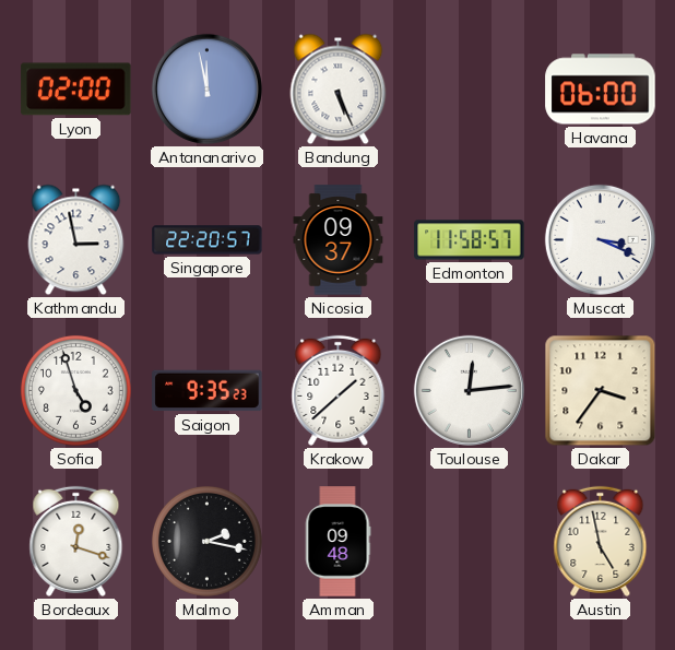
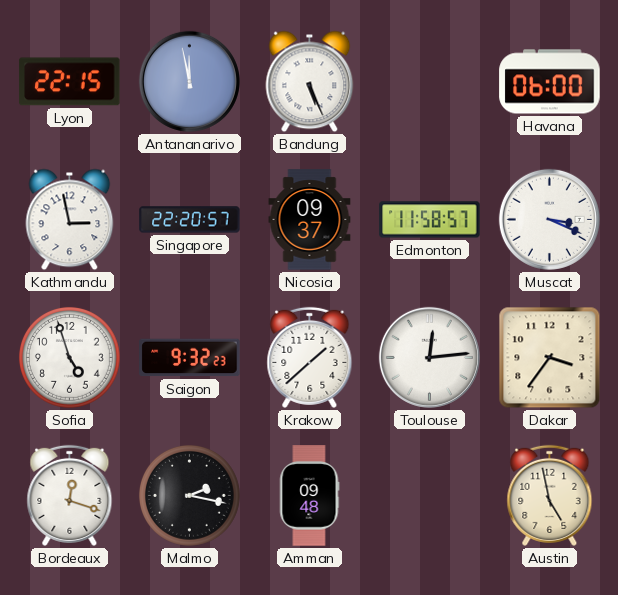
Lyon: 02:00 -> 22:15
Saigon: 9:35 -> 9:32
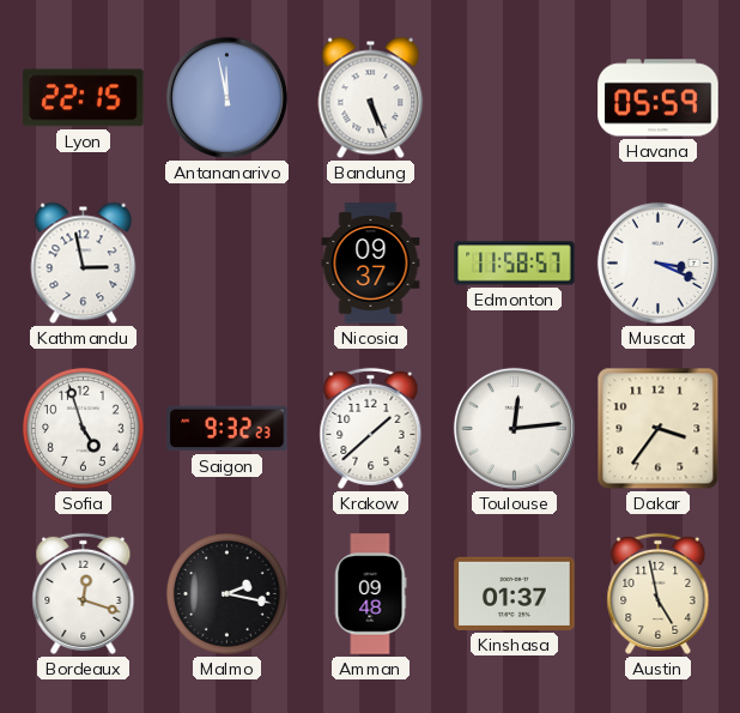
Havana: 06:00 -> 05:59
Singapore: 22:20 -> none
Kinshasa: none -> 01:37
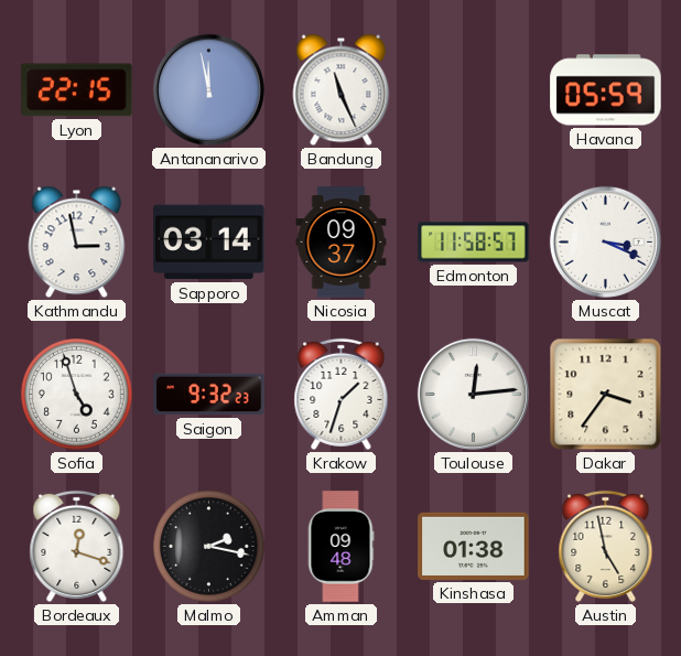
Bandung: 5:26 -> 11:26
Sapporo: none -> 03:14
Krakow: 1:38 -> 1:33
Kinshasa: 01:37 -> 01:38
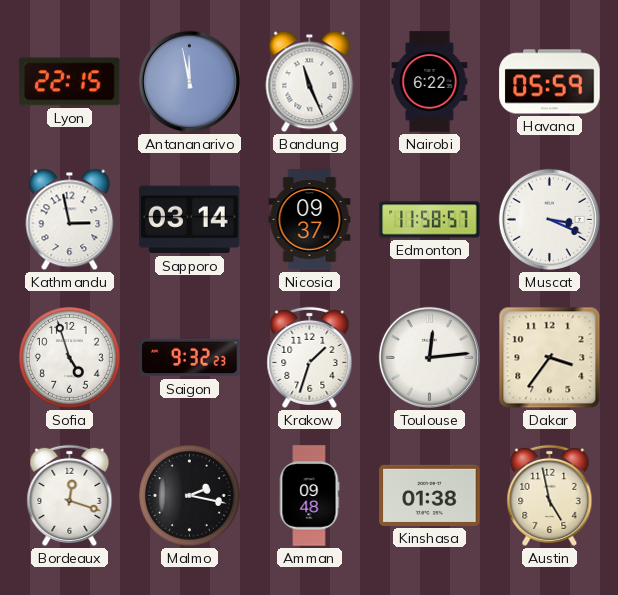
Nairobi: none -> 6:22
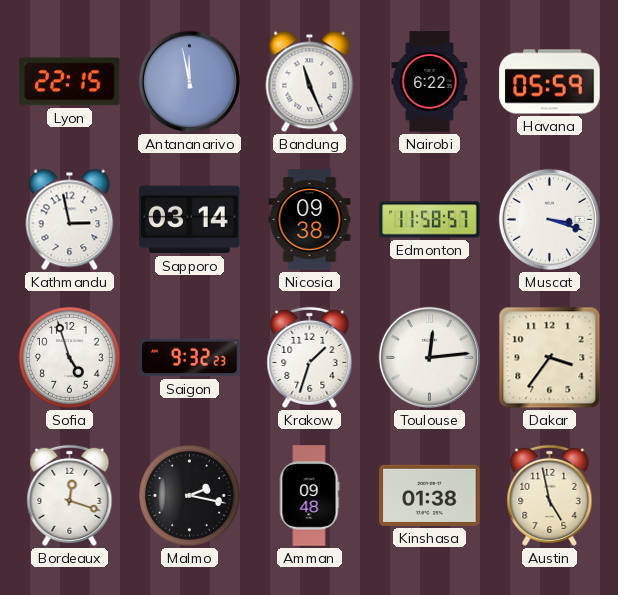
Nicosia: 09:37 -> 09:38
Muscat: 3:19 -> 3:18
